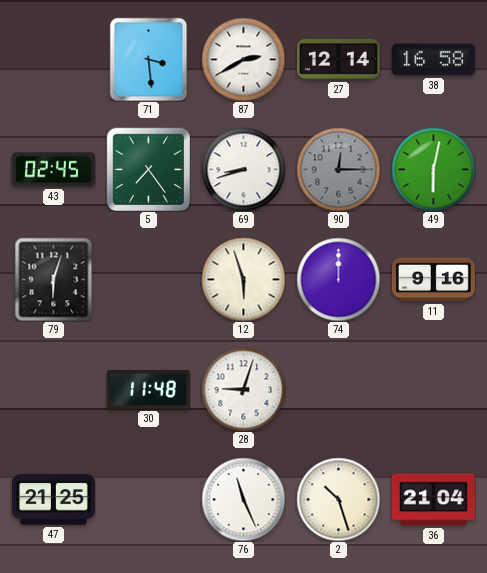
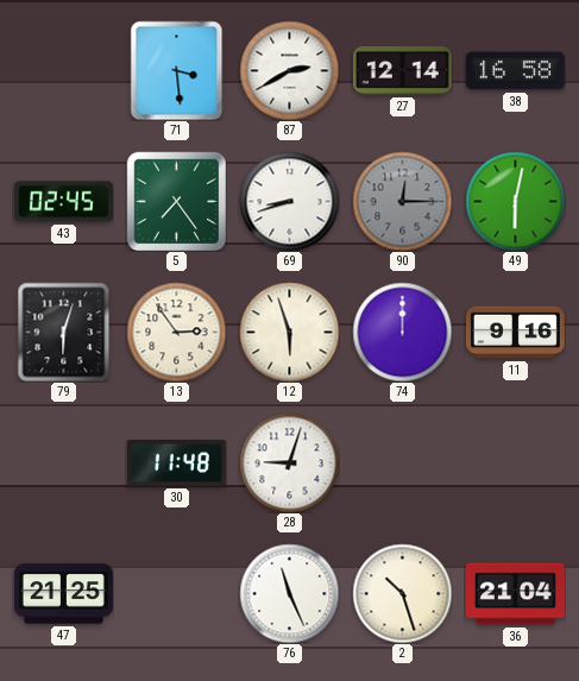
13: none -> 2:54
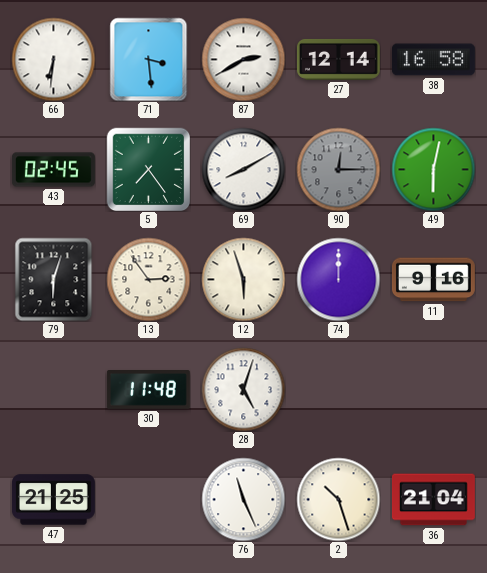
66: none -> 6:31
69: 8:42 -> 8:10
28: 9:03 -> 5:03
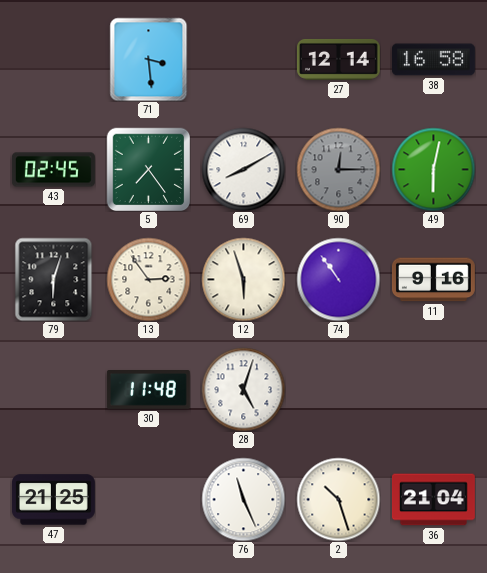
66: 6:31 -> none
87: 2:40 -> none
74: 12:00 -> 10:54
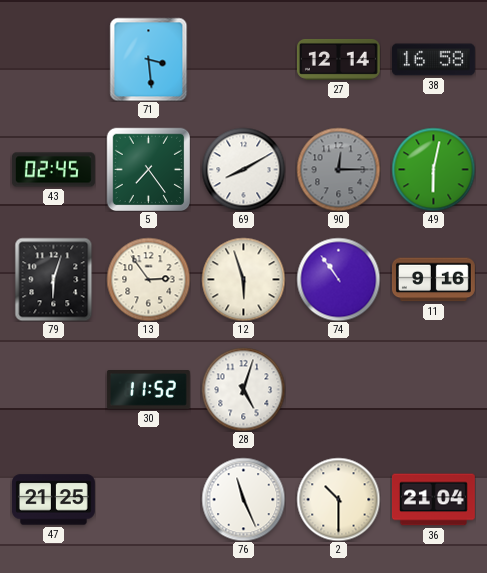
30: 11:48 -> 11:52
2: 10:27 -> 10:30
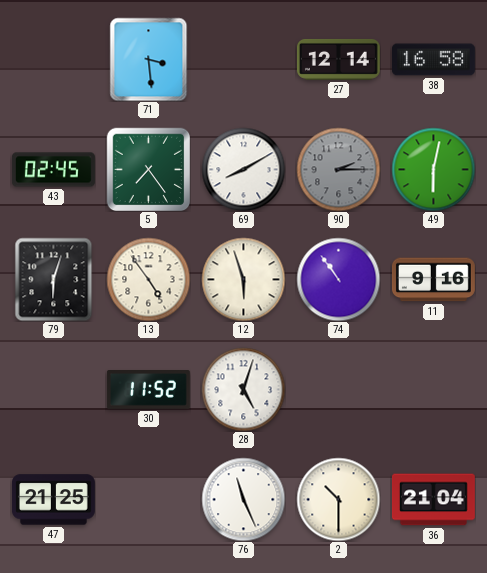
90: 12:15 -> 2:15
13: 2:54 -> 4:54
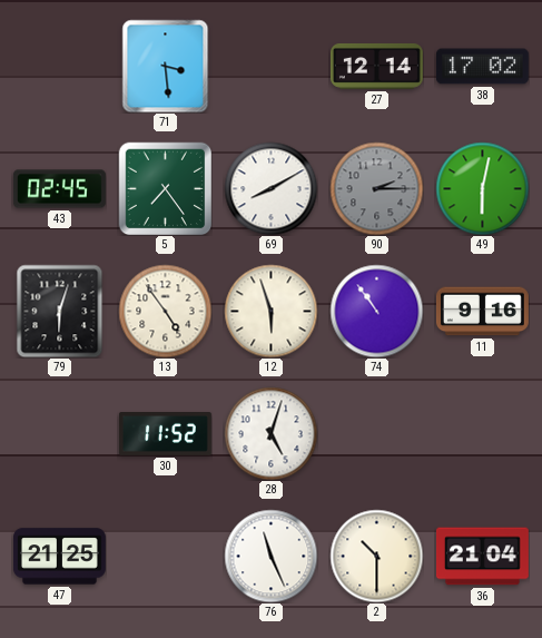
38: 16:58 -> 17:02
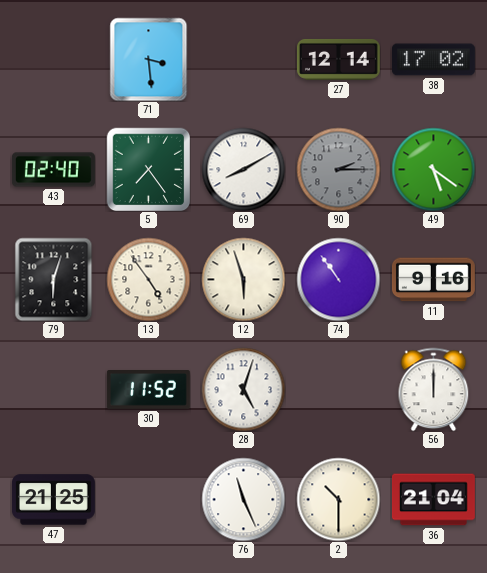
43: 02:45 -> 02:40
49: 6:02 -> 5:21
56: none -> 12:00
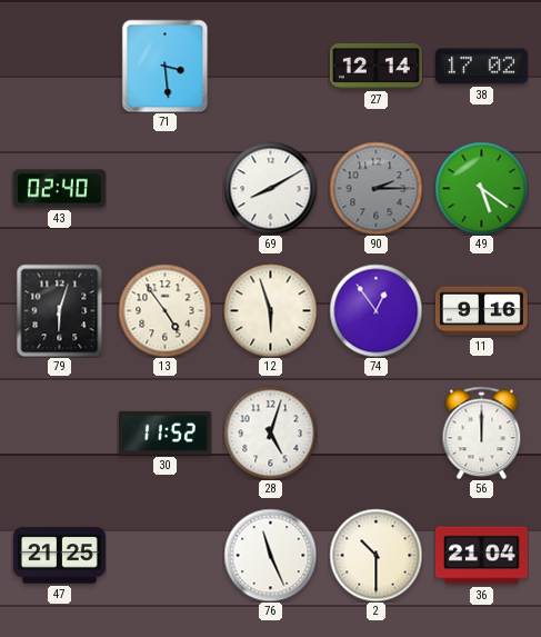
5: 7:24 -> none
74: 10:54 -> 12:54
